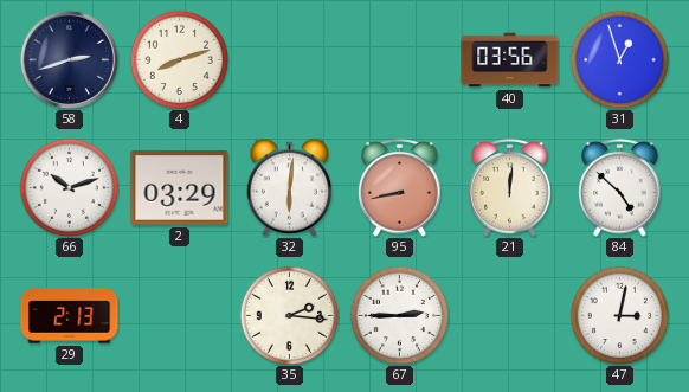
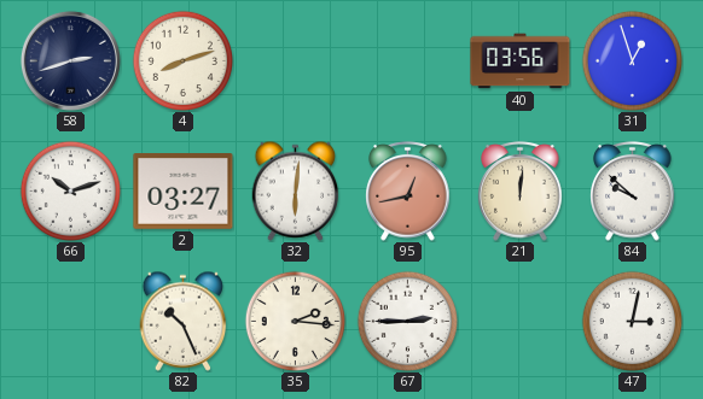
2: 03:29 -> 03:27
95: 8:43 -> 12:43
84: 4:52 -> 9:52
29: 2:13 -> none
82: none -> 10:26
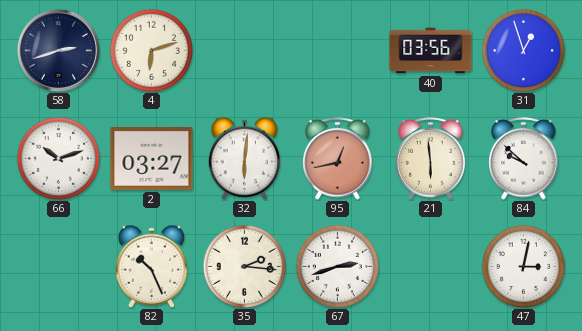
4: 8:12 -> 6:12
21: 12:01 -> 5:59
67: 2:45 -> 2:42
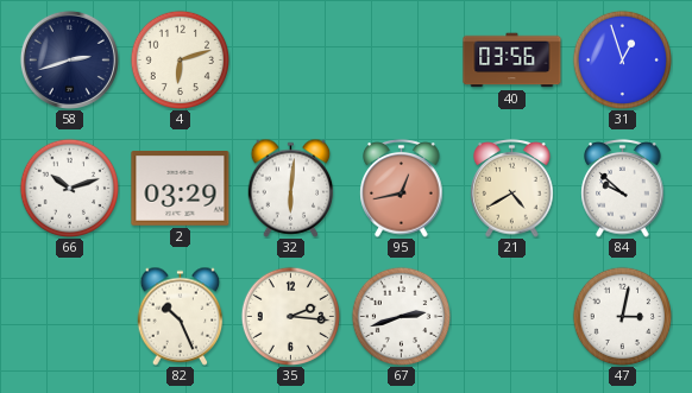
2: 03:27 -> 03:29
21: 5:59 -> 4:40
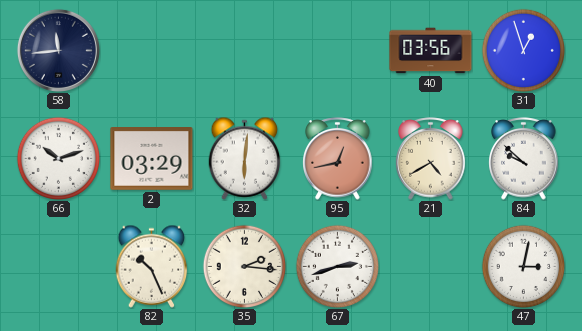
58: 2:42 -> 11:44
4: 6:12 -> none
